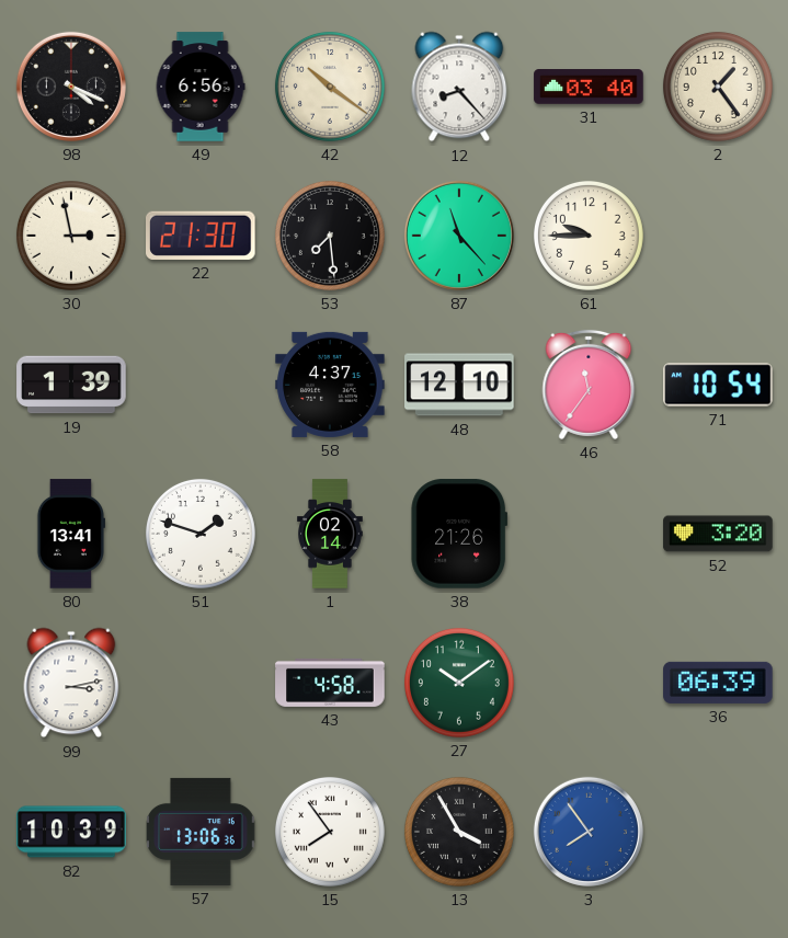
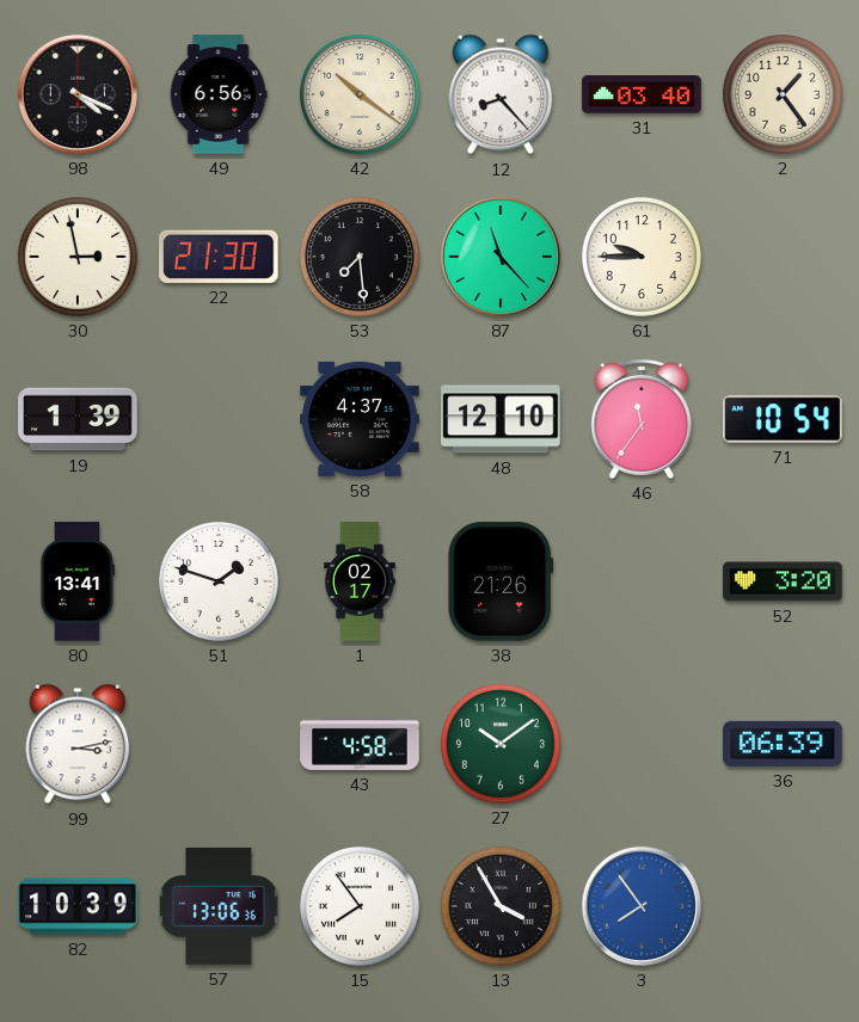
1: 02:14 -> 02:17
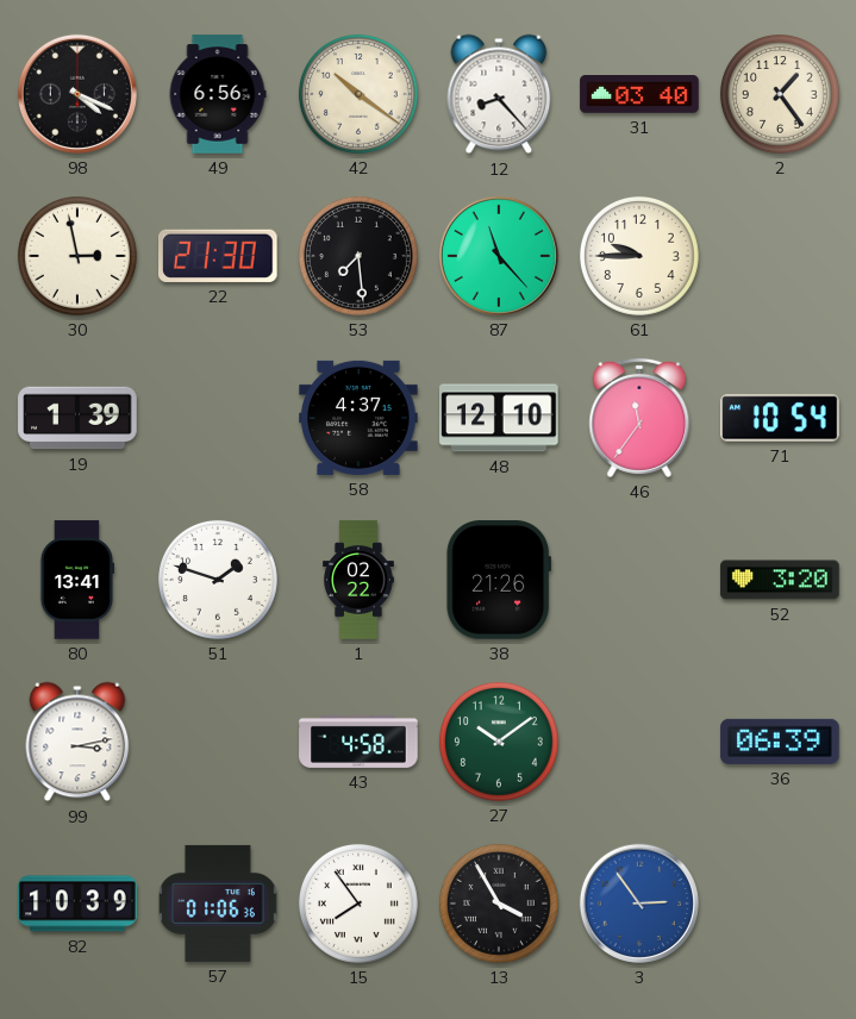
1: 02:17 -> 02:22
57: 13:06 -> 01:06
3: 7:54 -> 2:54
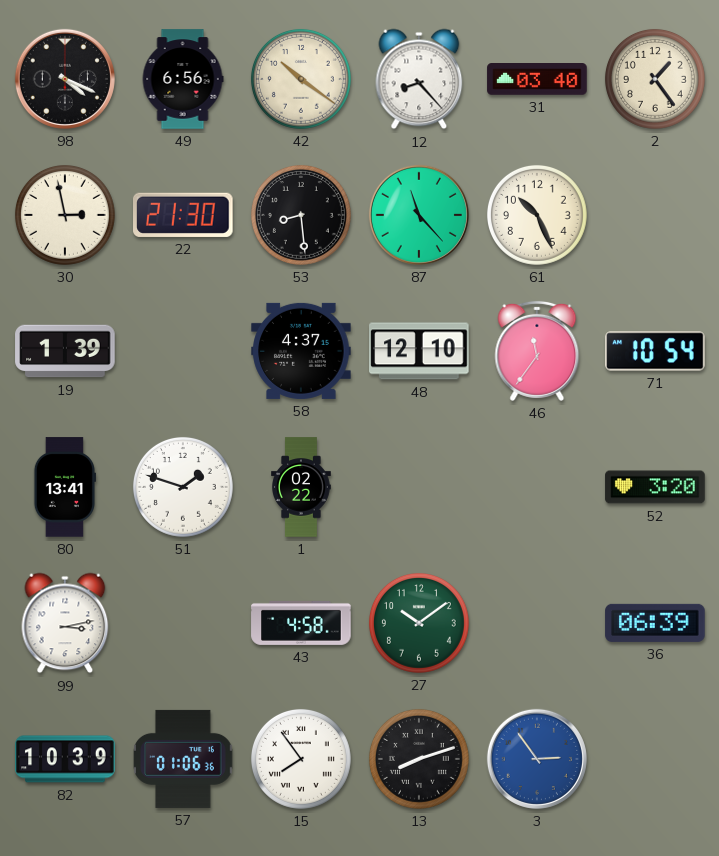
53: 7:29 -> 8:29
61: 9:45 -> 10:26
38: 21:26 -> none
13: 3:55 -> 8:12
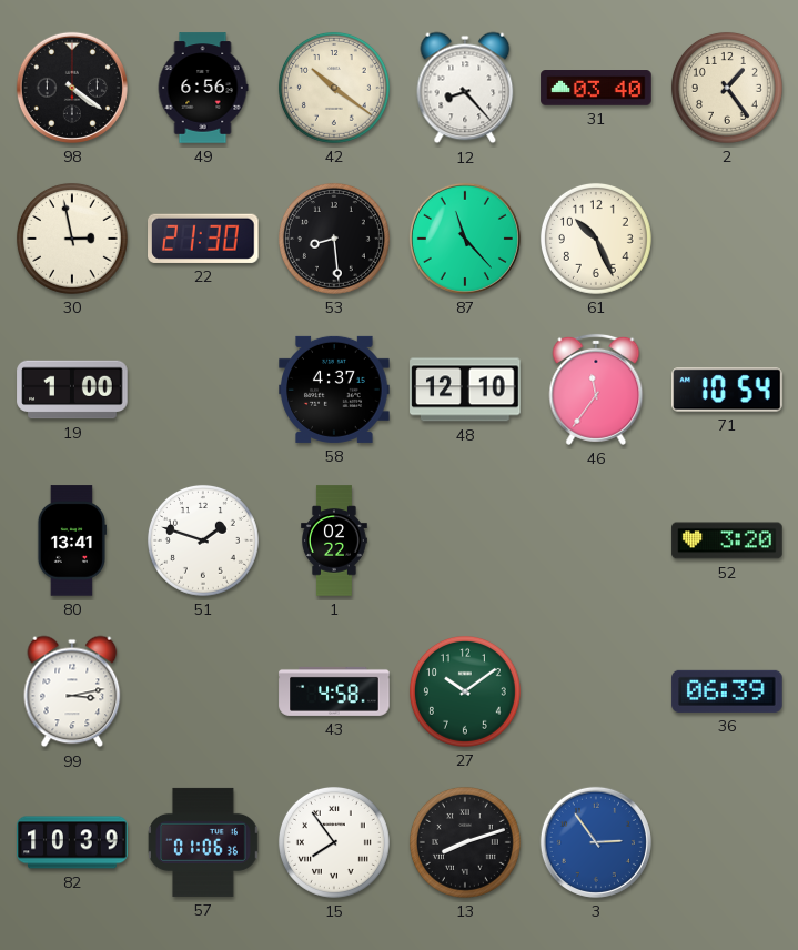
98: 4:19 -> 4:21
19: 1:39 -> 1:00
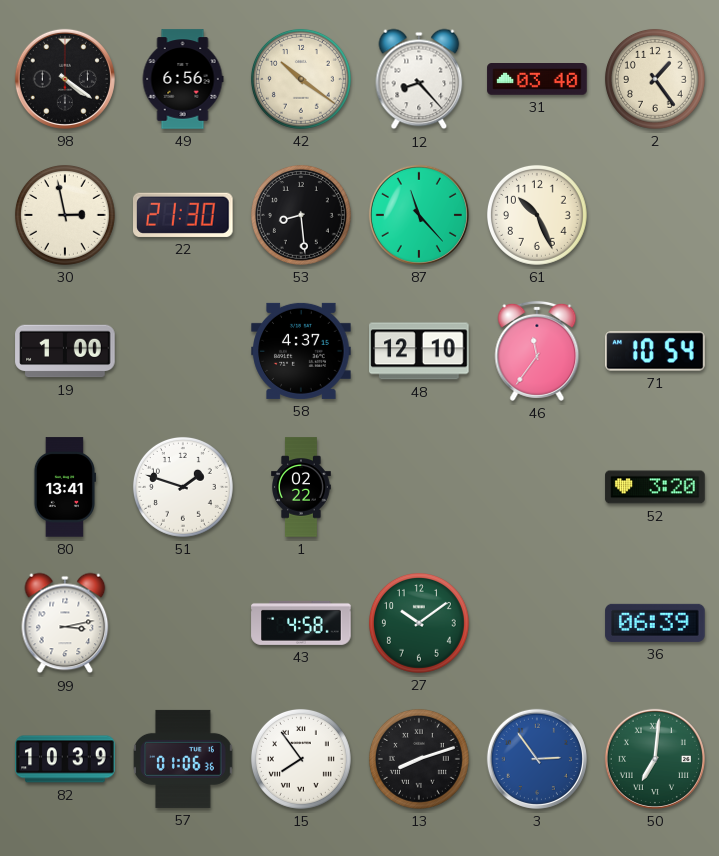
50: none -> 7:01
